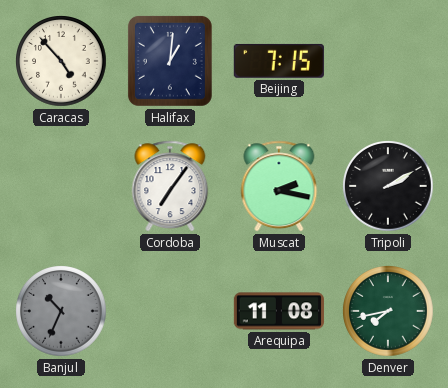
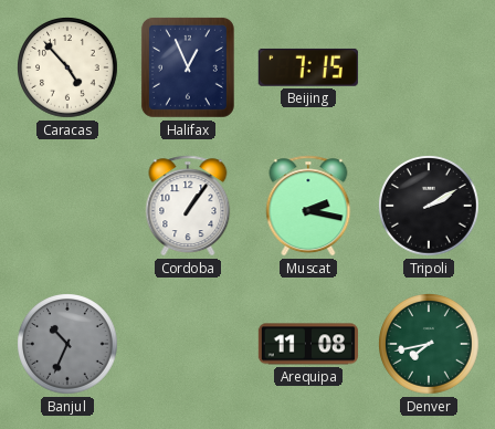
Halifax: 1:01 -> 12:56
Cordoba: 7:06 -> 1:06
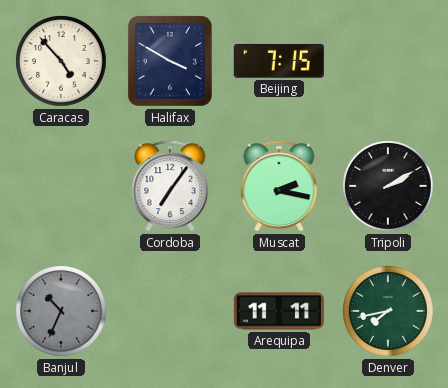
Halifax: 12:56 -> 3:50
Cordoba: 1:06 -> 7:06
Arequipa: 11:08 -> 11:11
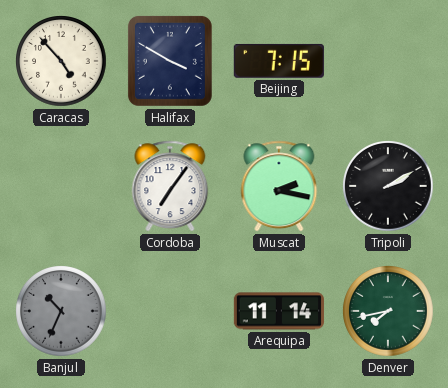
Arequipa: 11:11 -> 11:14
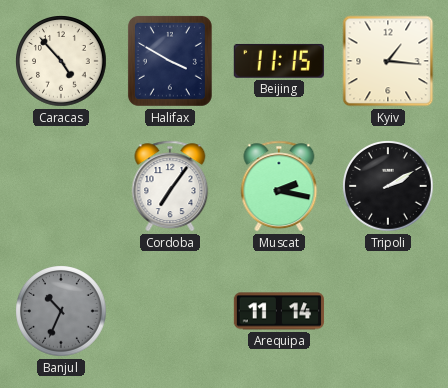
Beijing: 7:15 -> 11:15
Kyiv: none -> 1:16
Denver: 7:43 -> none
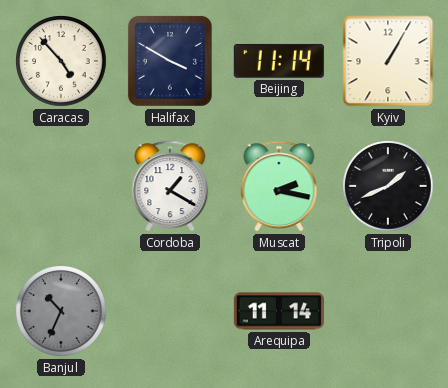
Beijing: 11:15 -> 11:14
Kyiv: 1:16 -> 1:05
Cordoba: 7:06 -> 1:20
Tripoli: 2:10 -> 1:41
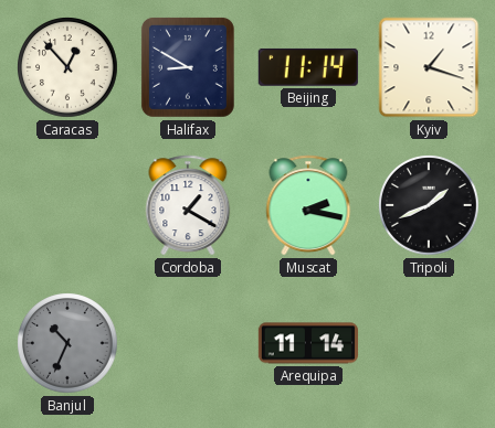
Caracas: 4:53 -> 12:53
Halifax: 3:50 -> 8:50
Kyiv: 1:05 -> 1:18
